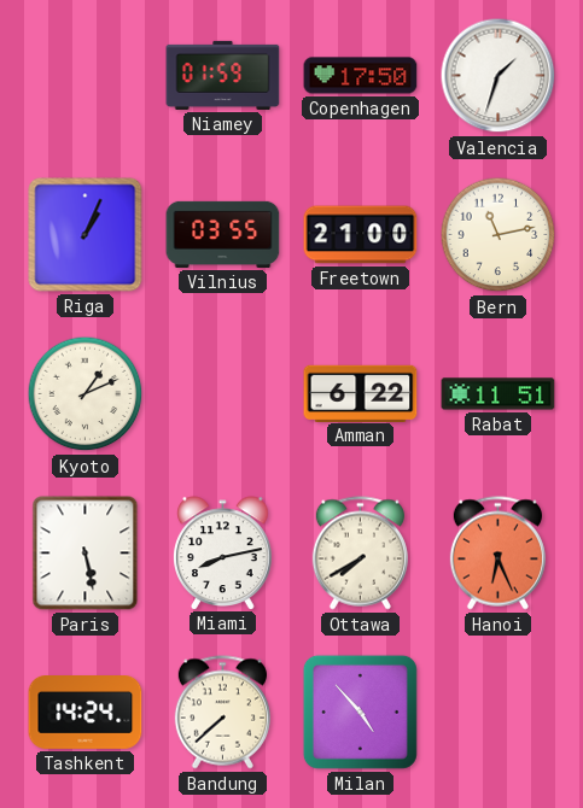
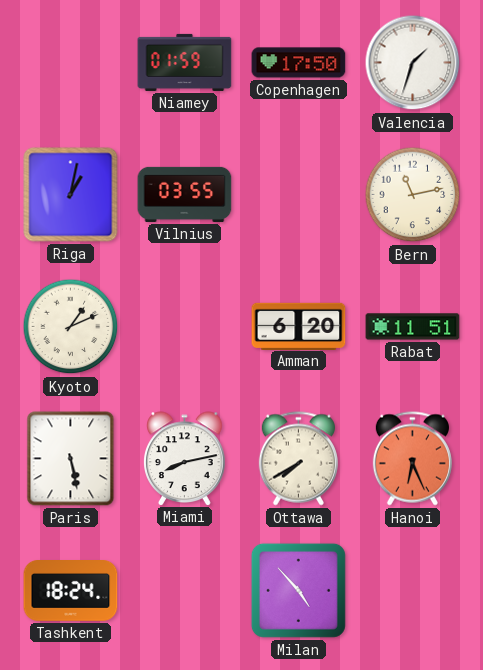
Riga: 1:04 -> 1:02
Freetown: 21:00 -> none
Amman: 6:22 -> 6:20
Tashkent: 14:24 -> 18:24
Bandung: 7:38 -> none
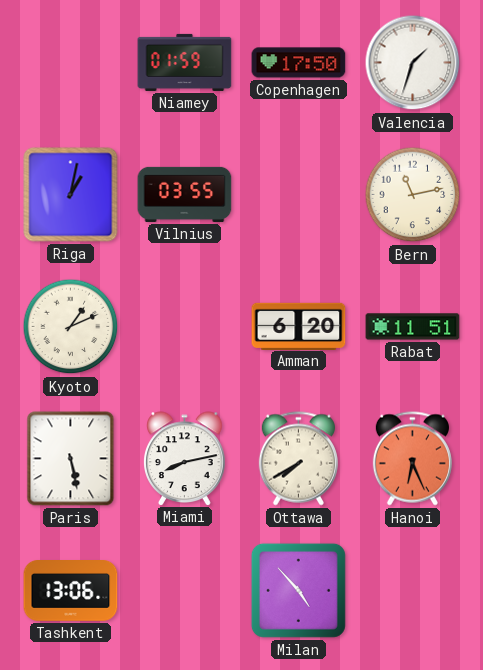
Tashkent: 18:24 -> 13:06
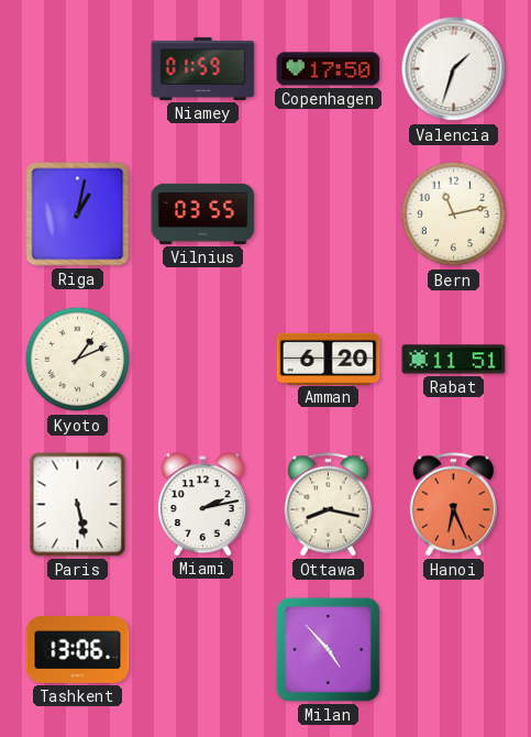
Miami: 8:13 -> 2:13
Ottawa: 7:40 -> 8:17
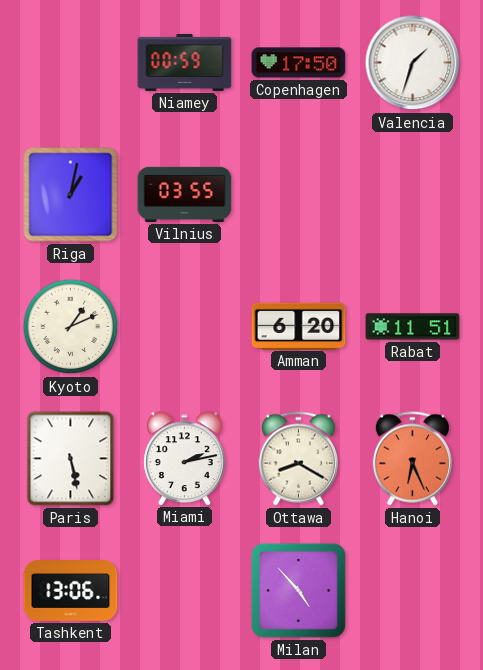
Niamey: 01:59 -> 00:59
Bern: 11:13 -> none
Ottawa: 8:17 -> 8:20
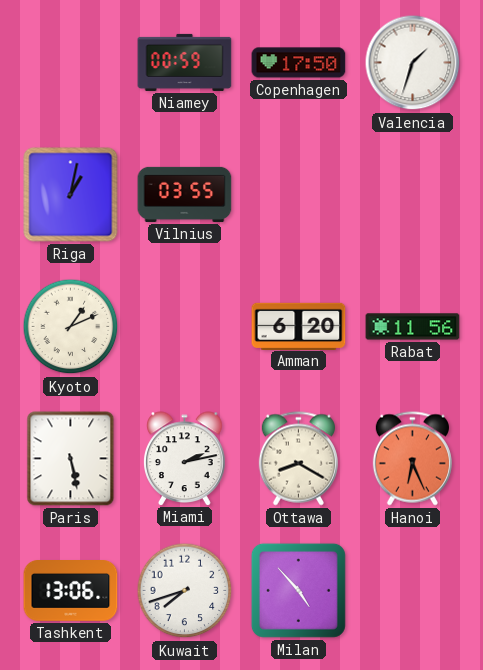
Rabat: 11:51 -> 11:56
Kuwait: none -> 7:42
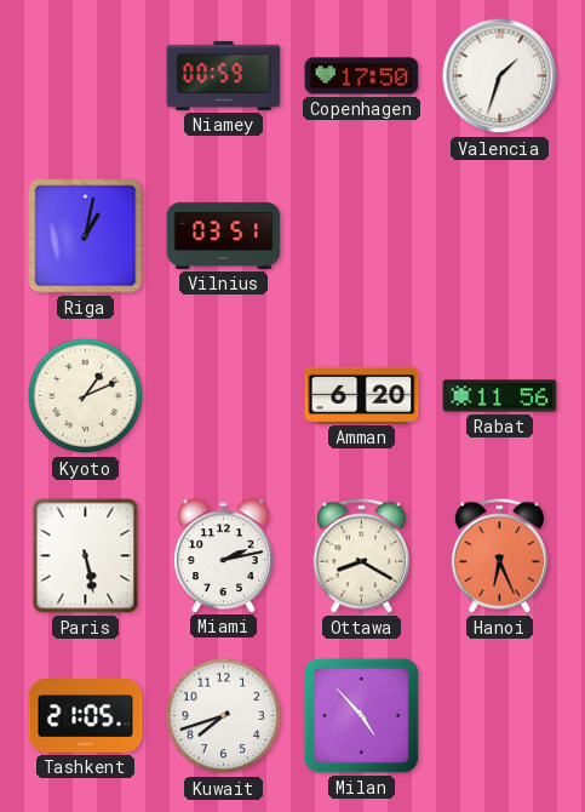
Vilnius: 03:55 -> 03:51
Tashkent: 13:06 -> 21:05
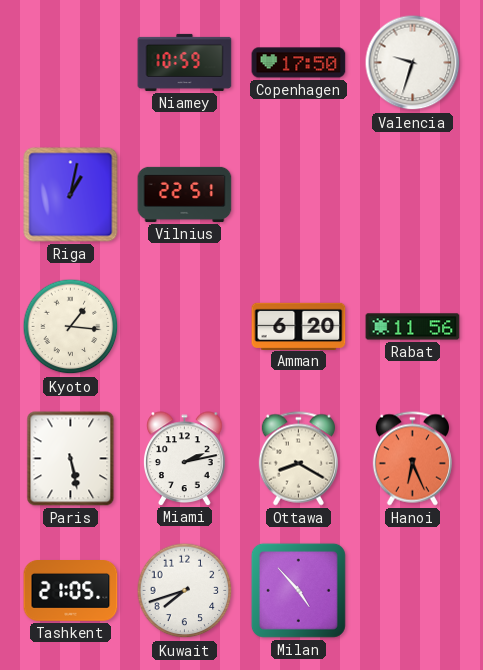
Niamey: 00:59 -> 10:59
Valencia: 1:33 -> 9:33
Vilnius: 03:51 -> 22:51
Kyoto: 1:11 -> 1:16
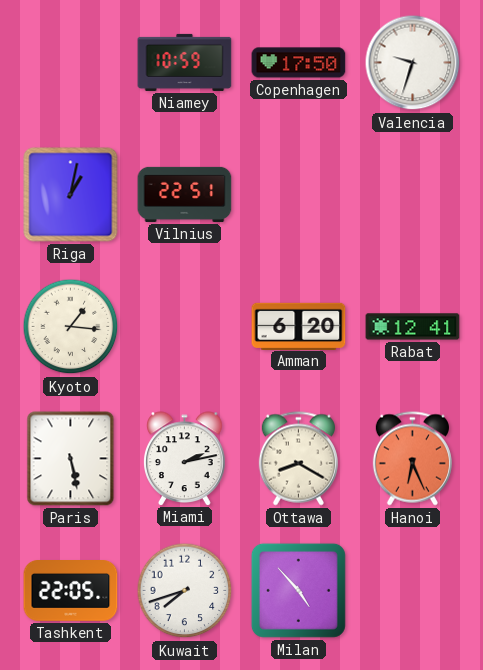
Rabat: 11:56 -> 12:41
Tashkent: 21:05 -> 22:05
